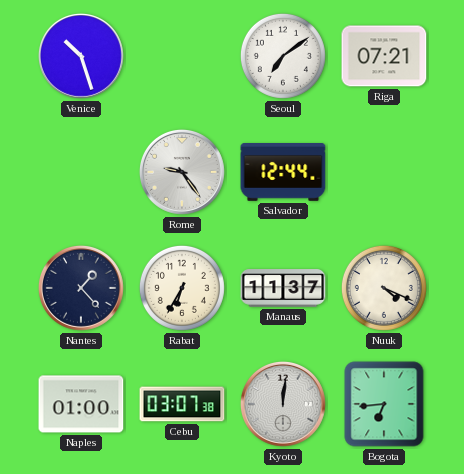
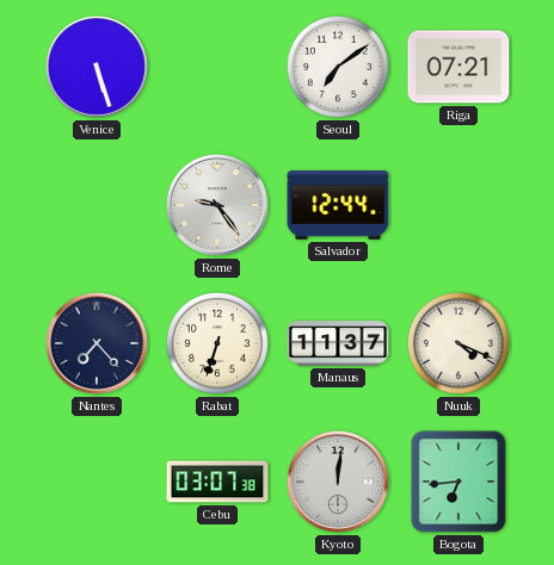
Venice: 10:27 -> 5:27
Nantes: 1:23 -> 7:23
Rabat: 6:35 -> 6:33
Naples: 01:00 -> none
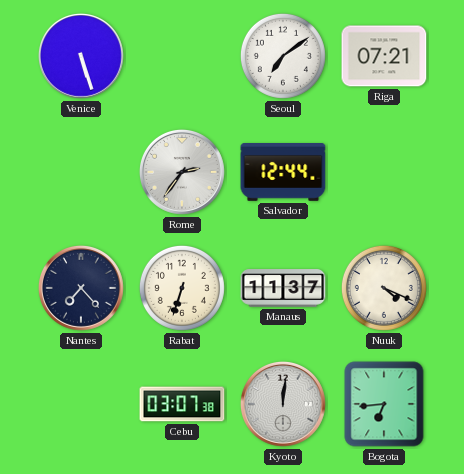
Rome: 9:24 -> 2:36
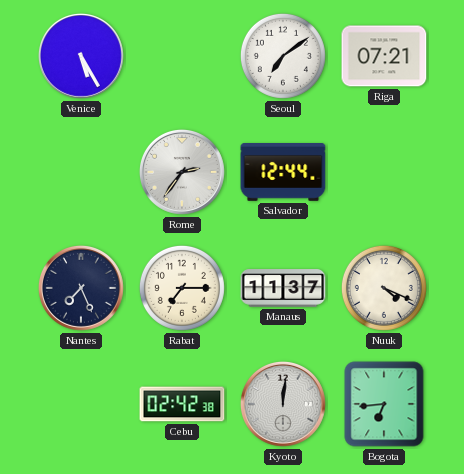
Venice: 5:27 -> 5:25
Nantes: 7:23 -> 7:26
Rabat: 6:33 -> 7:15
Cebu: 03:07 -> 02:42
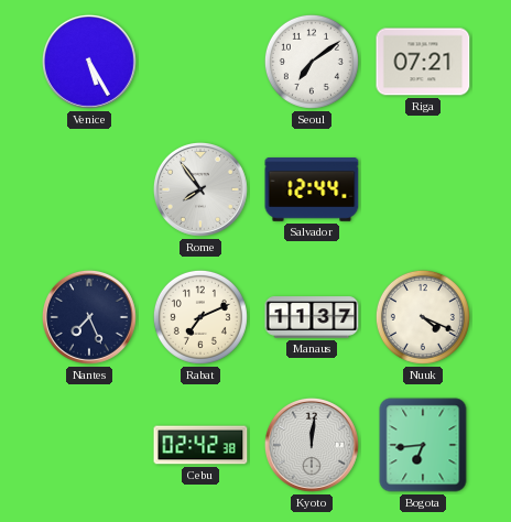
Rome: 2:36 -> 7:54
Rabat: 7:15 -> 7:11
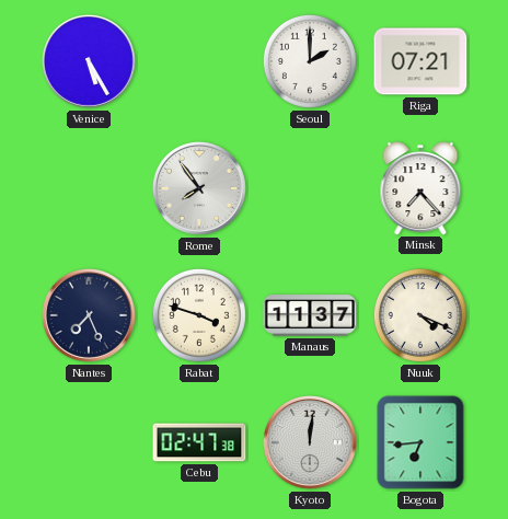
Seoul: 7:09 -> 2:00
Salvador: 12:44 -> none
Minsk: none -> 7:23
Rabat: 7:11 -> 3:48
Cebu: 02:42 -> 02:47
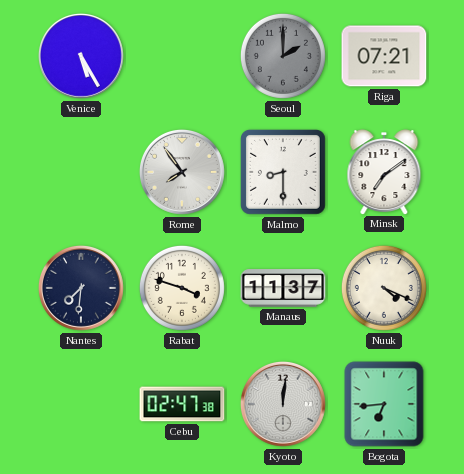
Seoul dial: white -> grey
Malmo: none -> 8:30
Minsk: 7:23 -> 7:09
Nantes: 7:26 -> 7:31
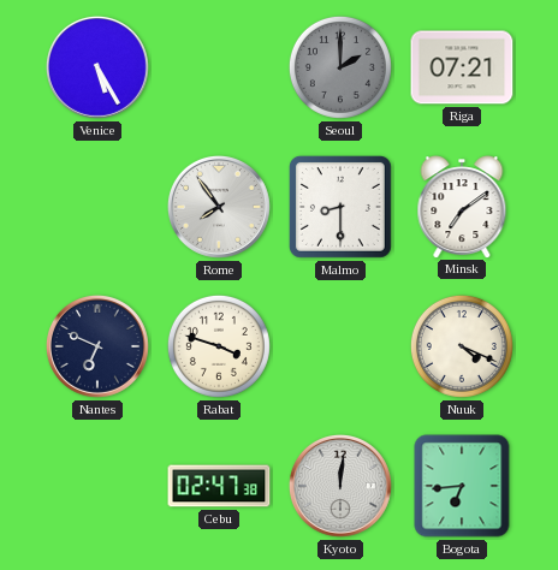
Nantes: 7:31 -> 6:49
Manaus: 11:37 -> none
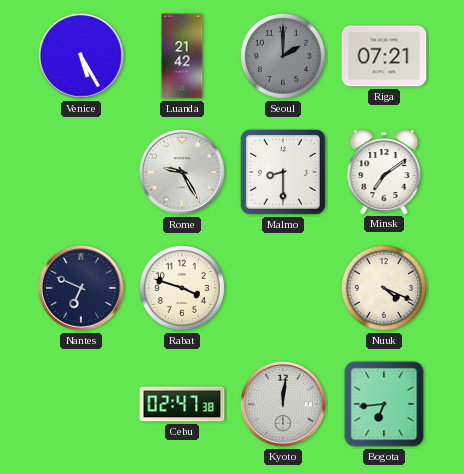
Luanda: none -> 21:42
Rome: 7:54 -> 9:25
